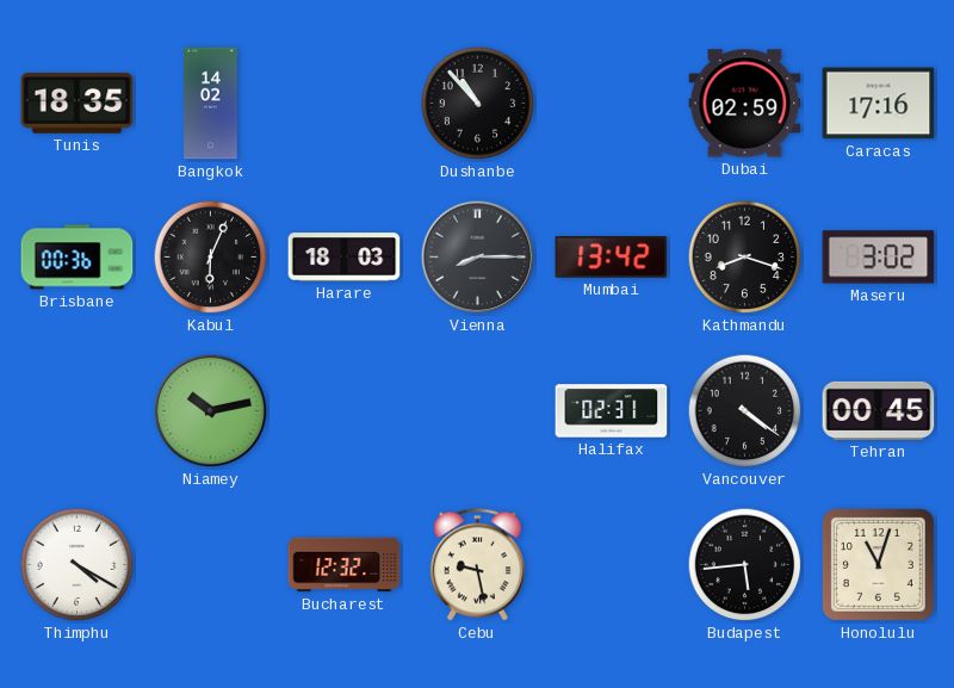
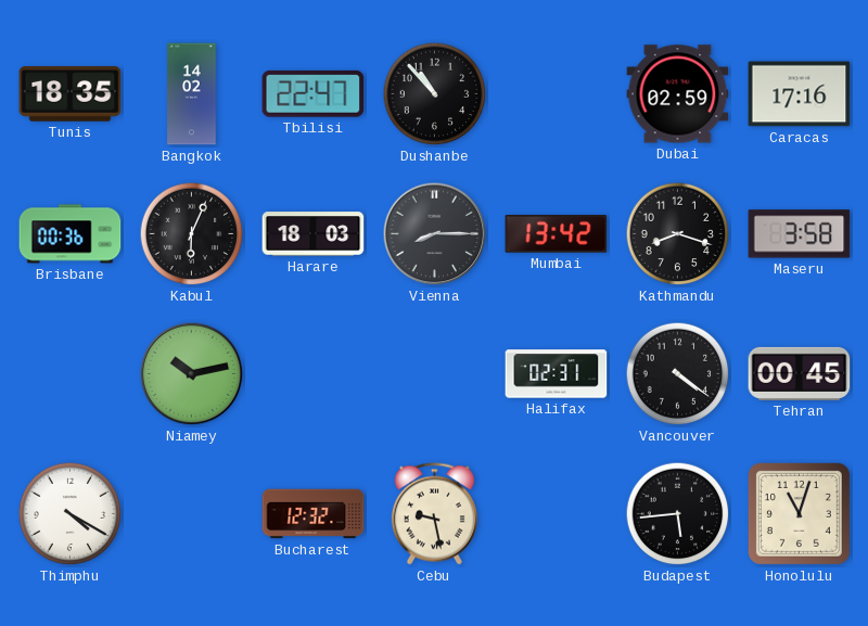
Tbilisi: none -> 22:47
Maseru: 3:02 -> 3:58
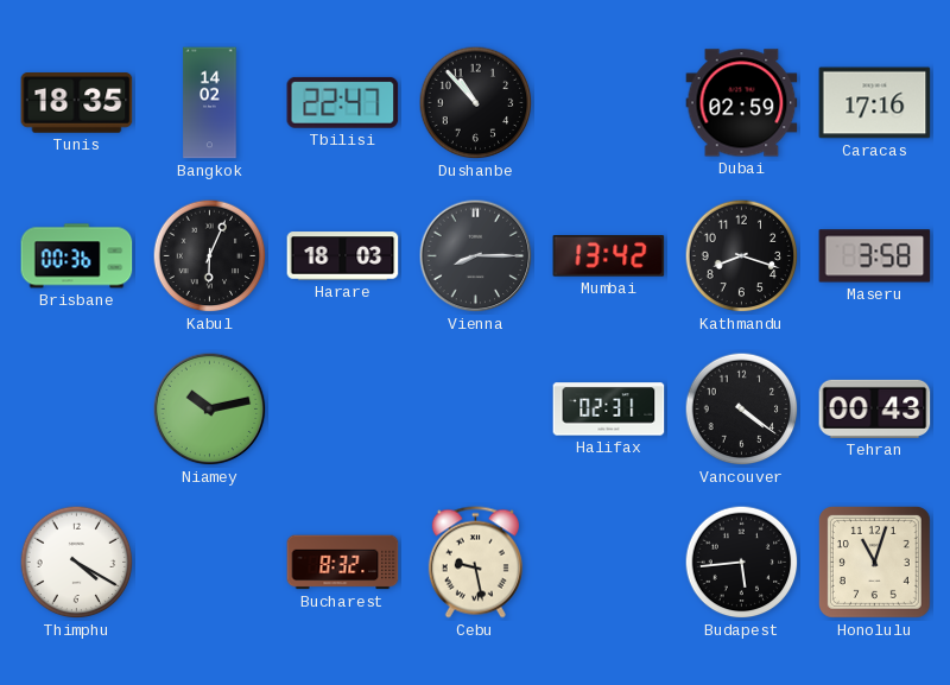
Tehran: 00:45 -> 00:43
Bucharest: 12:32 -> 8:32
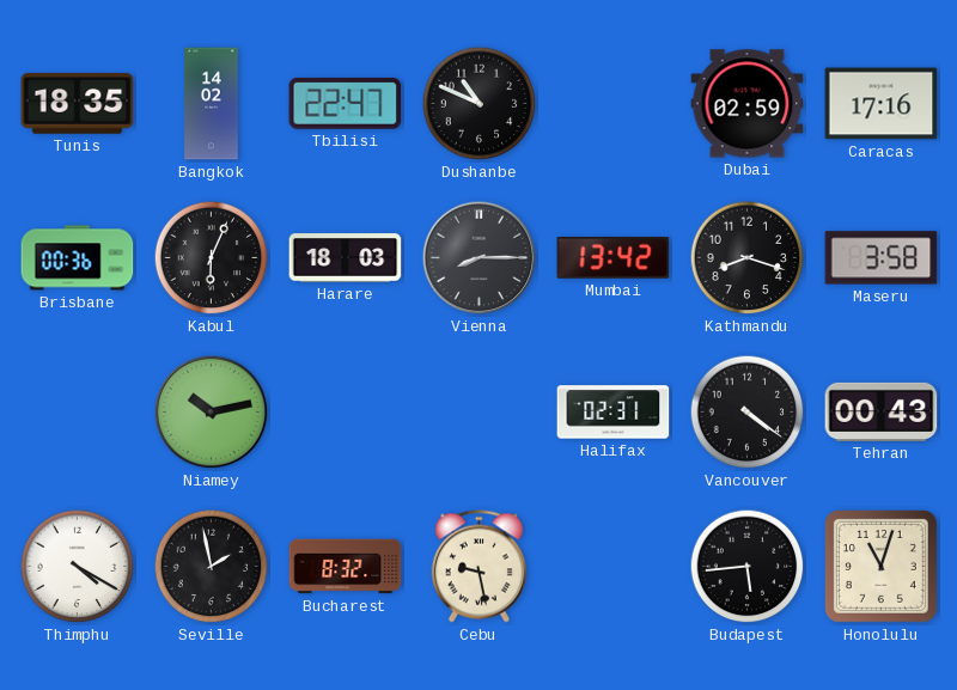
Dushanbe: 10:53 -> 10:49
Seville: none -> 1:58
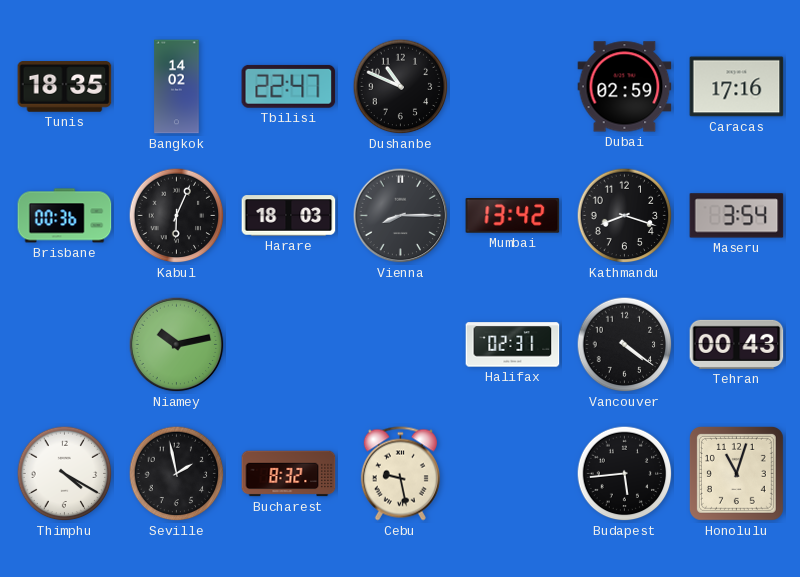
Maseru: 3:58 -> 3:54
